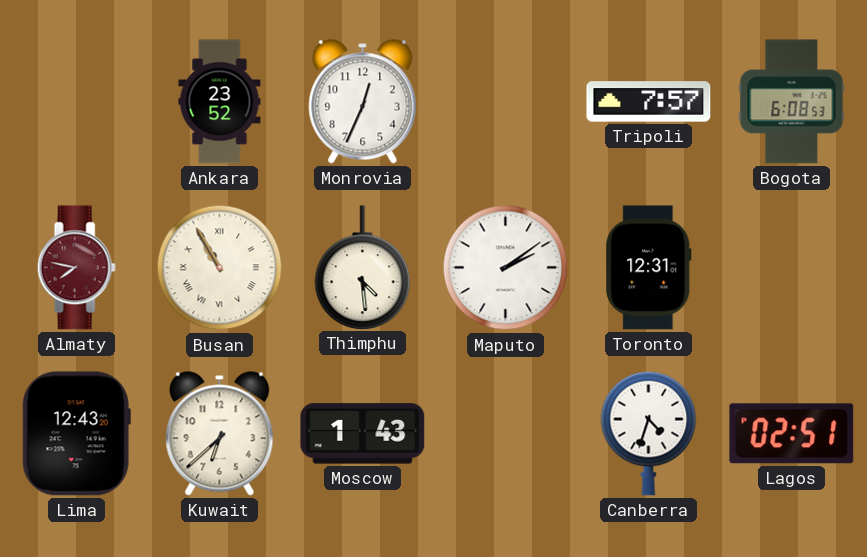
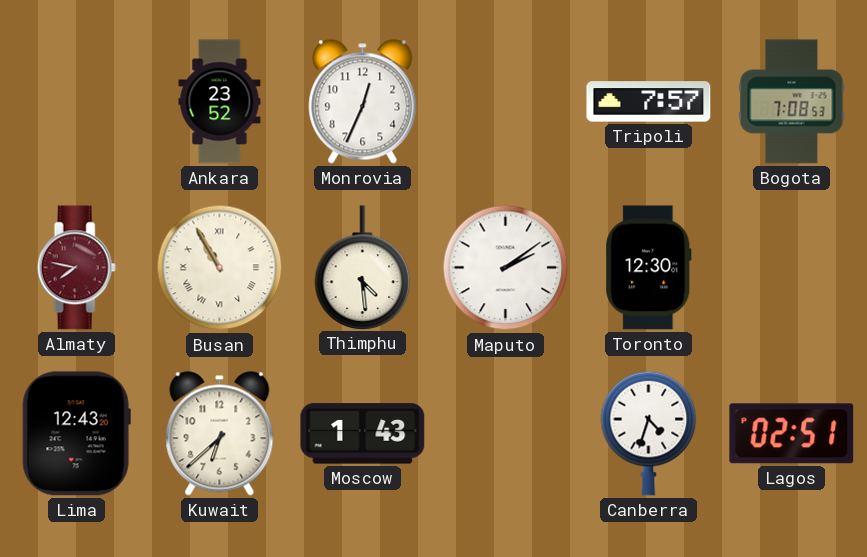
Bogota: 6:08 -> 7:08
Toronto: 12:31 -> 12:30
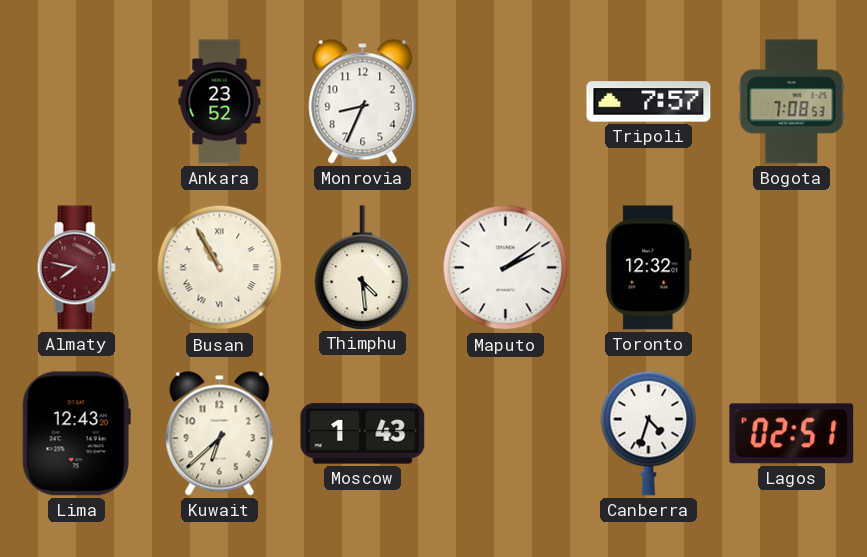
Monrovia: 12:34 -> 8:34
Toronto: 12:30 -> 12:32
